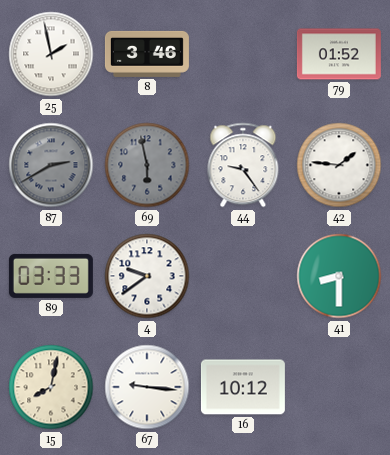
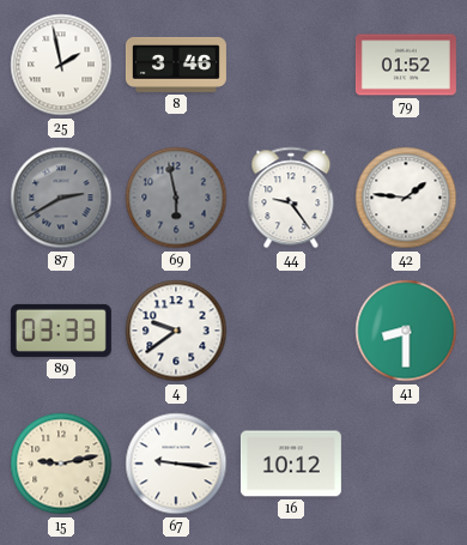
15: 8:02 -> 9:13
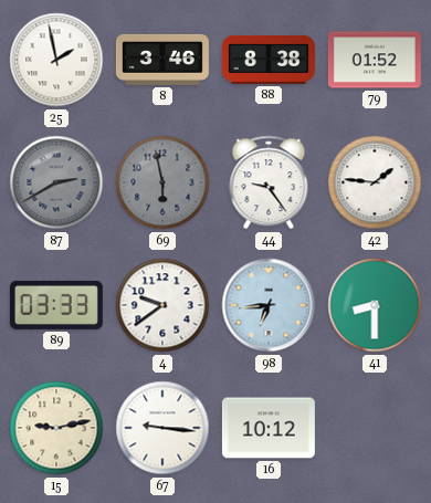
88: none -> 8:38
98: none -> 6:44
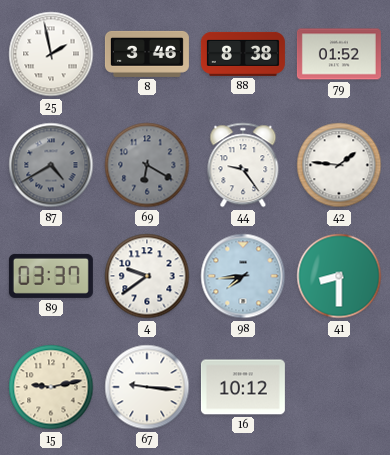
87: 2:40 -> 4:40
69: 5:58 -> 6:20
89: 03:33 -> 03:37
98: 6:44 -> 7:44
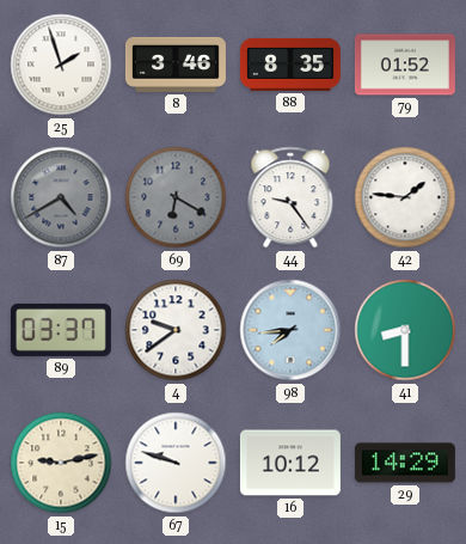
25: 1:58 -> 1:57
88: 8:38 -> 8:35
67: 9:16 -> 9:48
29: none -> 14:29
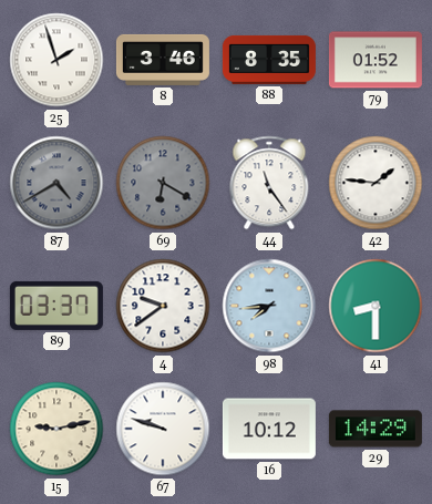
44: 9:24 -> 11:24
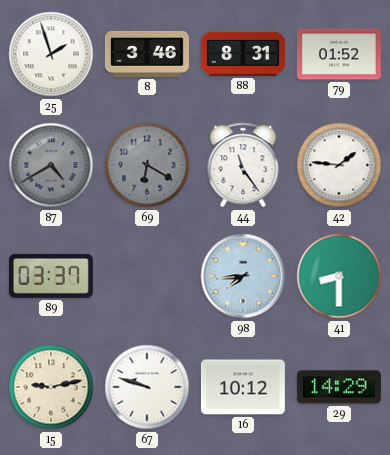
88: 8:35 -> 8:31
4: 9:39 -> none
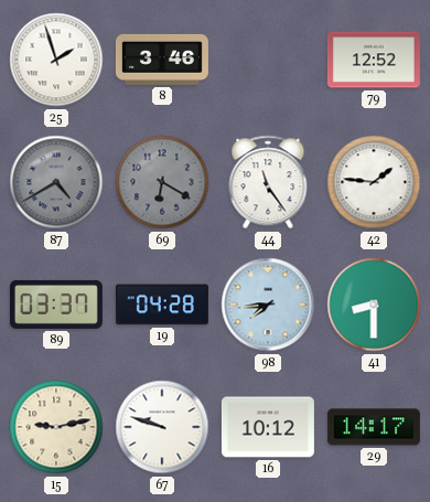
88: 8:31 -> none
79: 01:52 -> 12:52
19: none -> 04:28
29: 14:29 -> 14:17
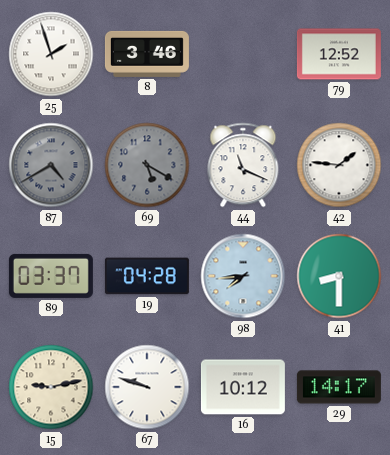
69: 6:20 -> 5:20
44: 11:24 -> 11:19
